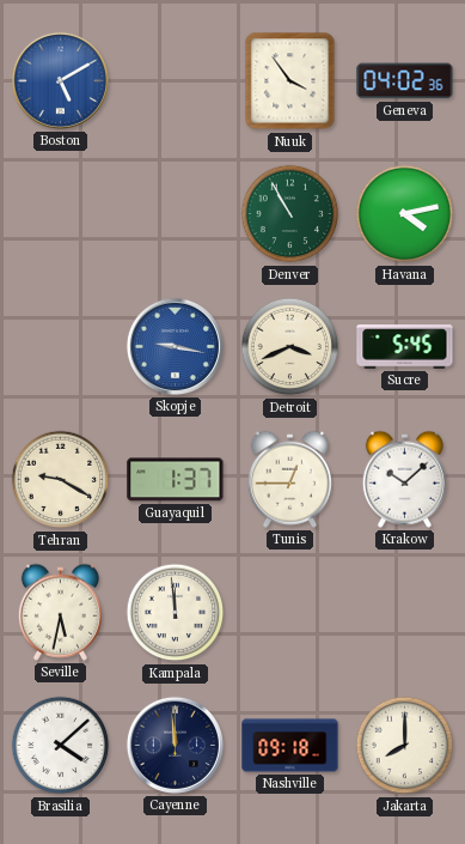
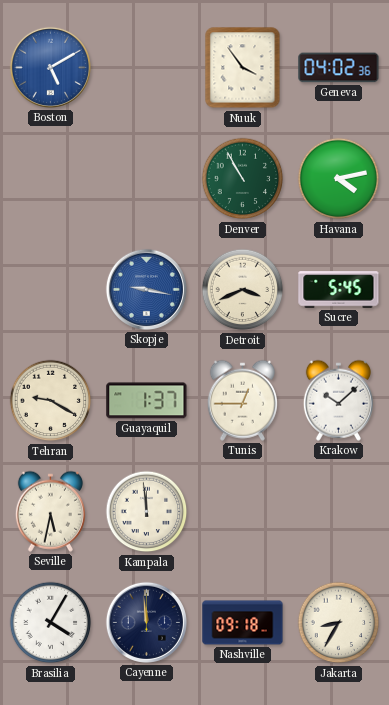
Brasilia: 4:08 -> 4:05
Jakarta: 8:00 -> 8:35
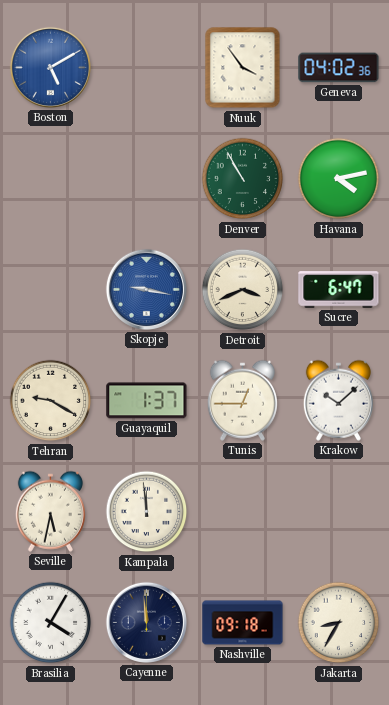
Sucre: 5:45 -> 6:47
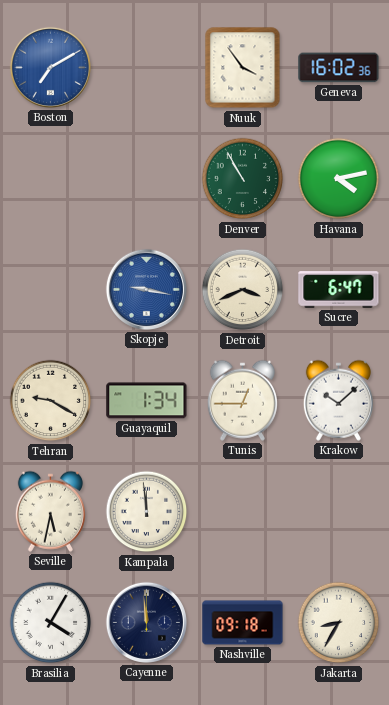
Boston: 5:10 -> 7:10
Geneva: 04:02 -> 16:02
Guayaquil: 1:37 -> 1:34
